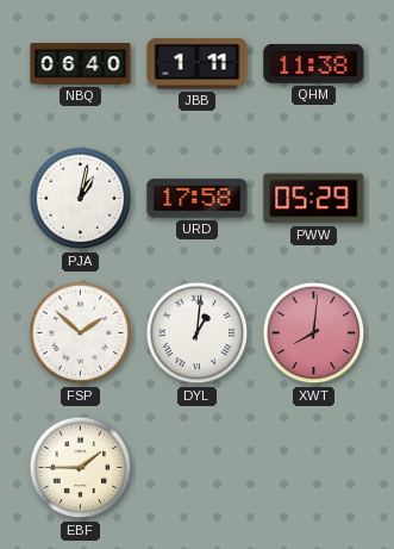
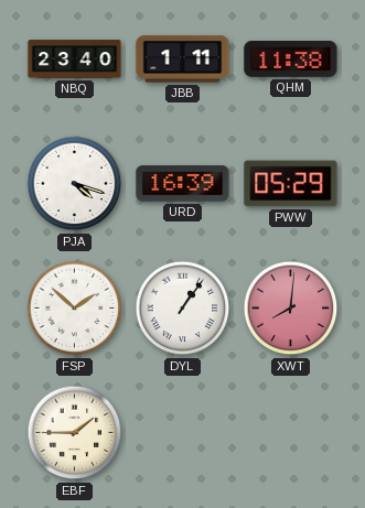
NBQ: 06:40 -> 23:40
PJA: 1:02 -> 4:18
URD: 17:58 -> 16:39
DYL: 1:01 -> 1:06
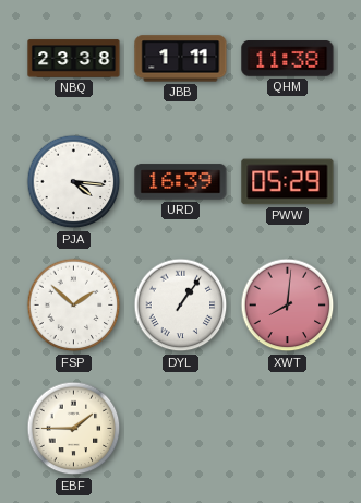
NBQ: 23:40 -> 23:38
PJA: 4:18 -> 4:16
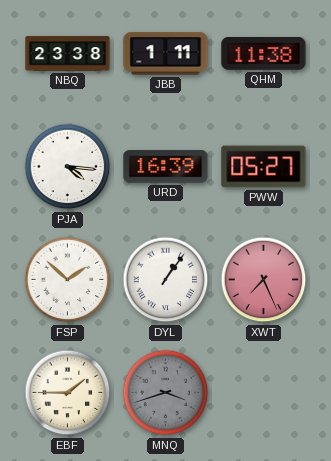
PWW: 05:29 -> 05:27
XWT: 8:01 -> 7:26
MNQ: none -> 3:42
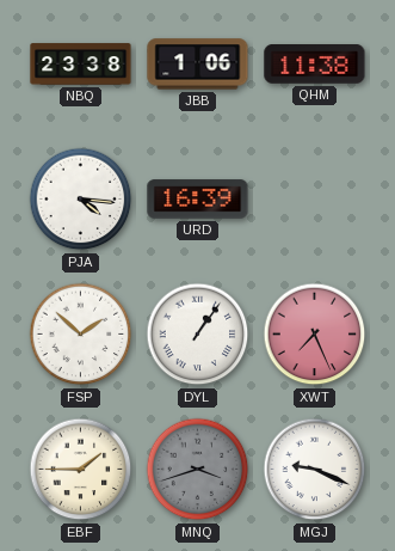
JBB: 1:11 -> 1:06
PWW: 05:27 -> none
MGJ: none -> 9:19
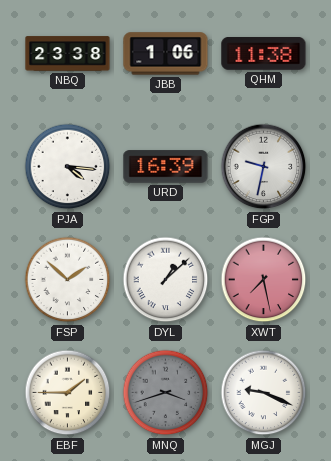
FGP: none -> 9:32
DYL: 1:06 -> 1:08
XWT: 7:26 -> 7:28
